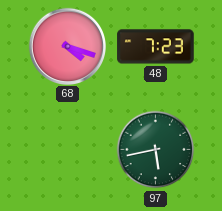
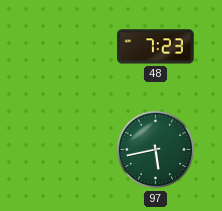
68: 4:18 -> none
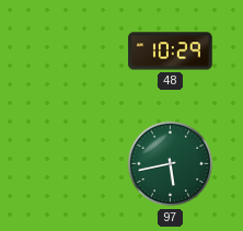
48: 7:23 -> 10:29
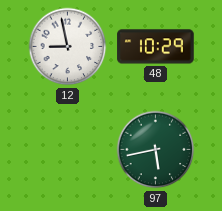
12: none -> 8:58
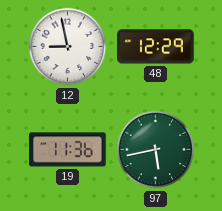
48: 10:29 -> 12:29
19: none -> 11:36
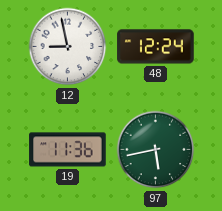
48: 12:29 -> 12:24
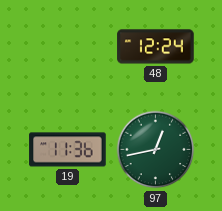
12: 8:58 -> none
97: 5:43 -> 12:43
